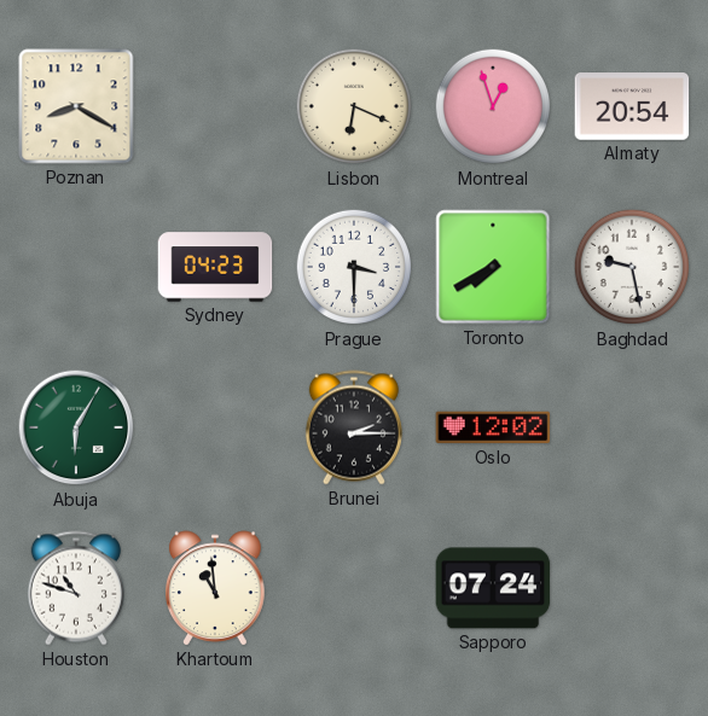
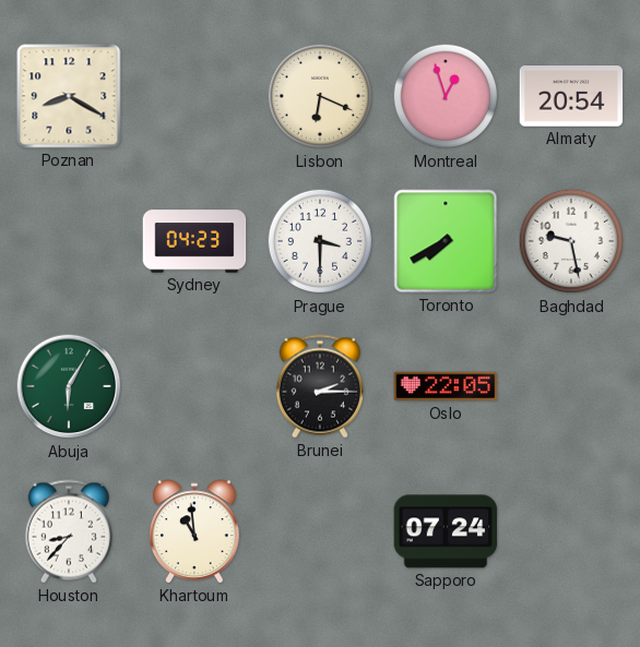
Oslo: 12:02 -> 22:05
Houston: 10:48 -> 8:37
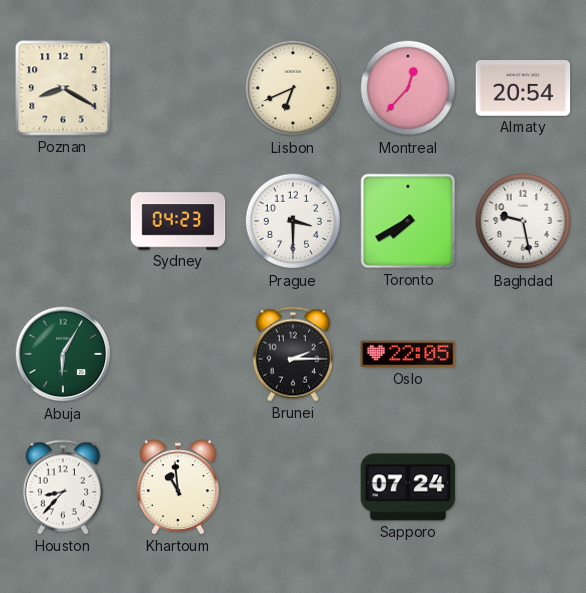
Lisbon: 6:19 -> 6:41
Montreal: 12:57 -> 12:37
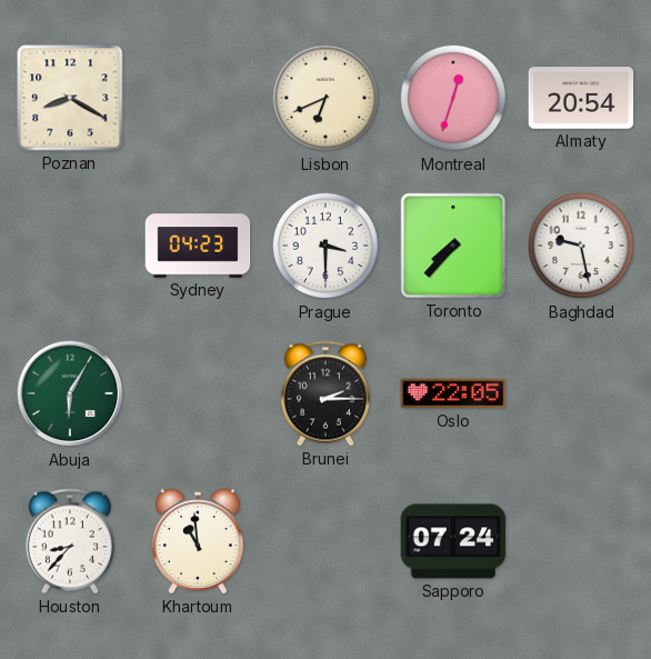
Montreal: 12:37 -> 12:33
Toronto: 7:40 -> 7:37
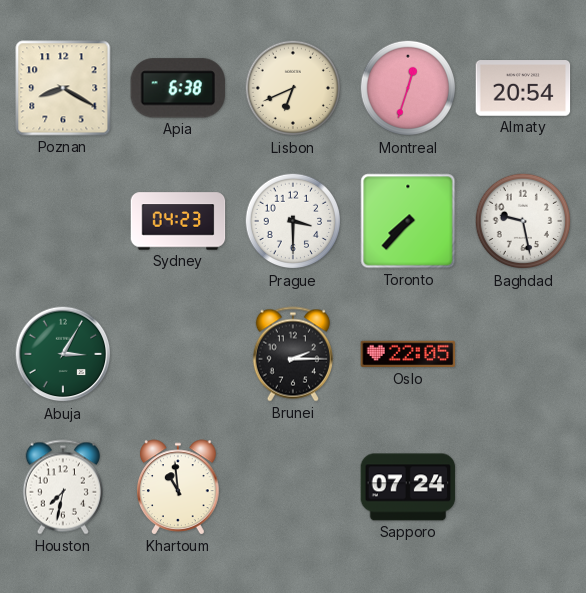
Apia: none -> 6:38
Abuja: 6:05 -> 3:05
Houston: 8:37 -> 7:32
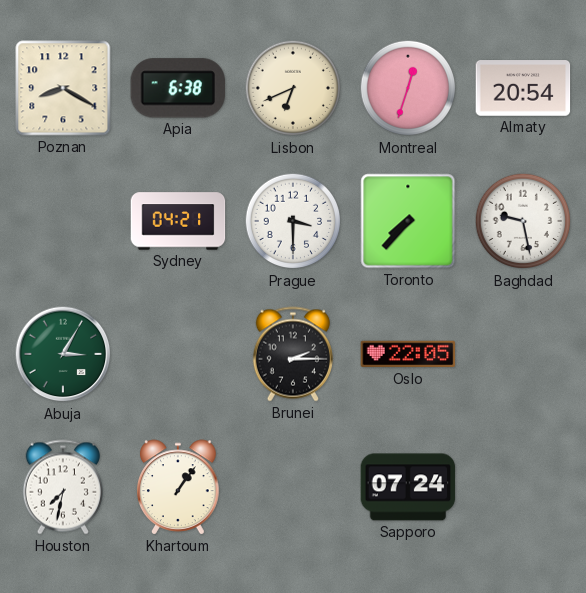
Sydney: 04:23 -> 04:21
Khartoum: 10:59 -> 1:06
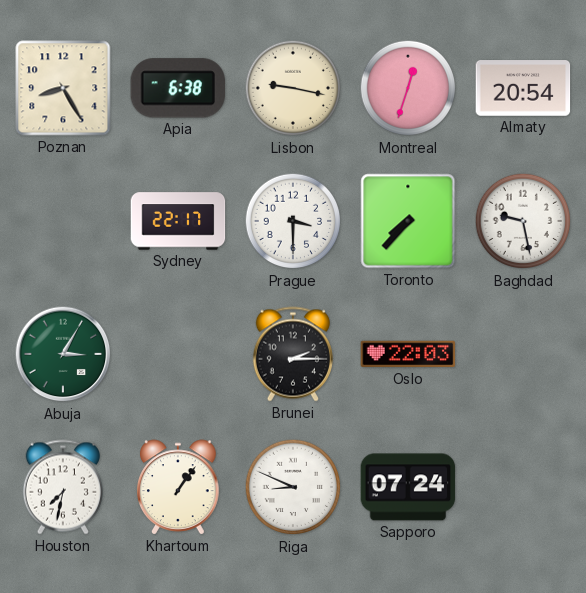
Poznan: 8:20 -> 8:25
Lisbon: 6:41 -> 9:17
Sydney: 04:21 -> 22:17
Oslo: 22:05 -> 22:03
Riga: none -> 8:49
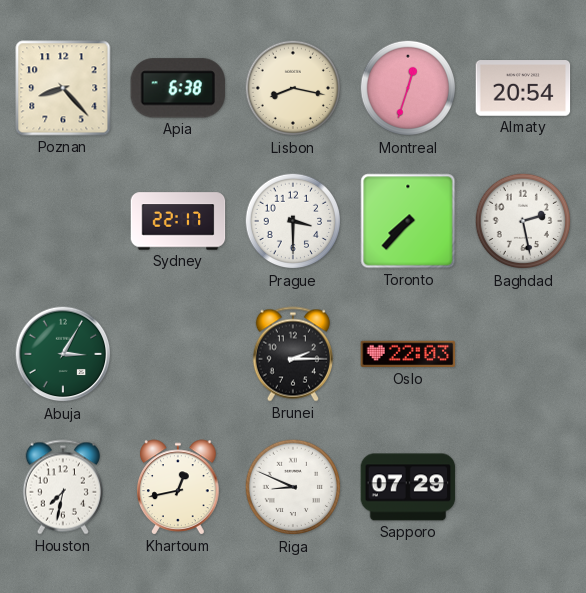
Poznan: 8:25 -> 8:23
Lisbon: 9:17 -> 8:17
Baghdad: 9:28 -> 2:28
Khartoum: 1:06 -> 12:43
Sapporo: 07:24 -> 07:29
